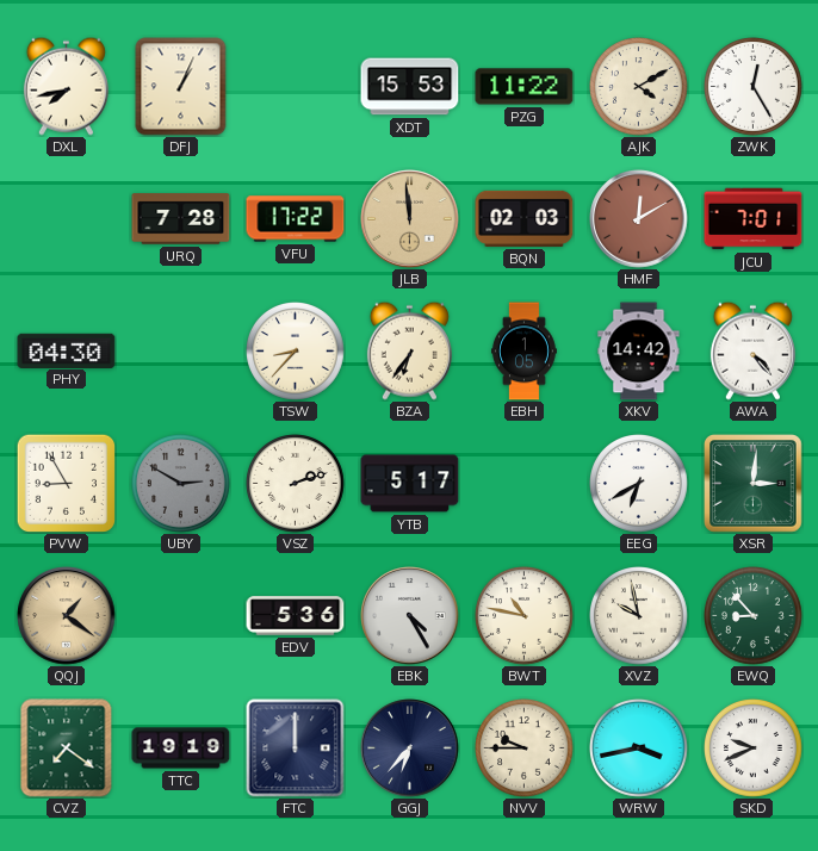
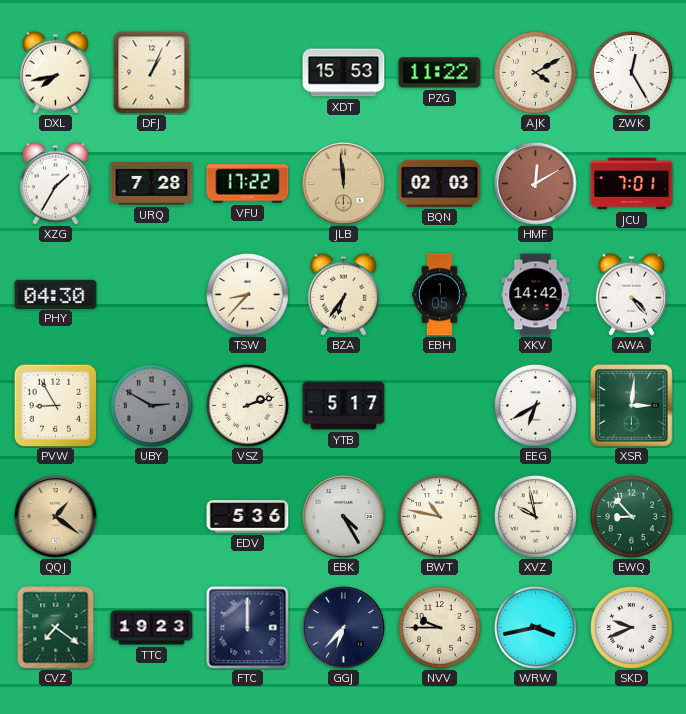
XZG: none -> 1:35
TTC: 19:19 -> 19:23
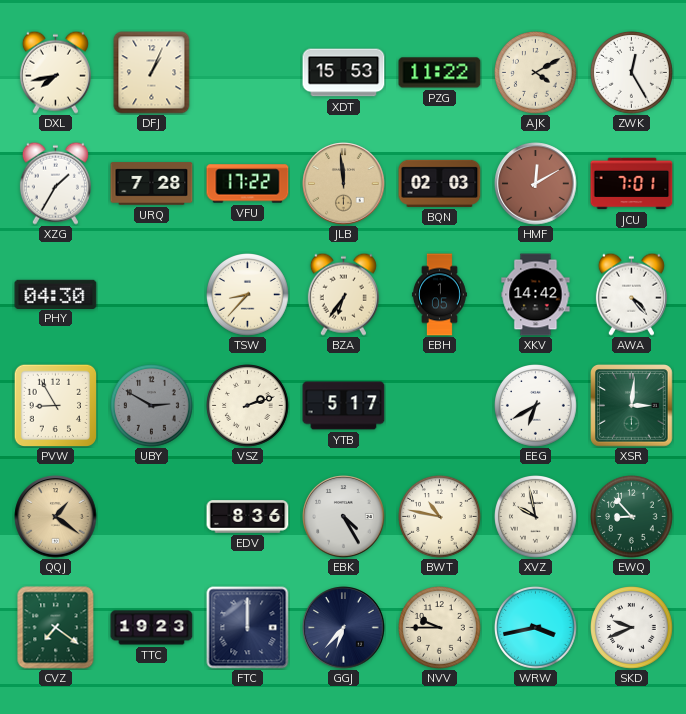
EDV: 5:36 -> 8:36
